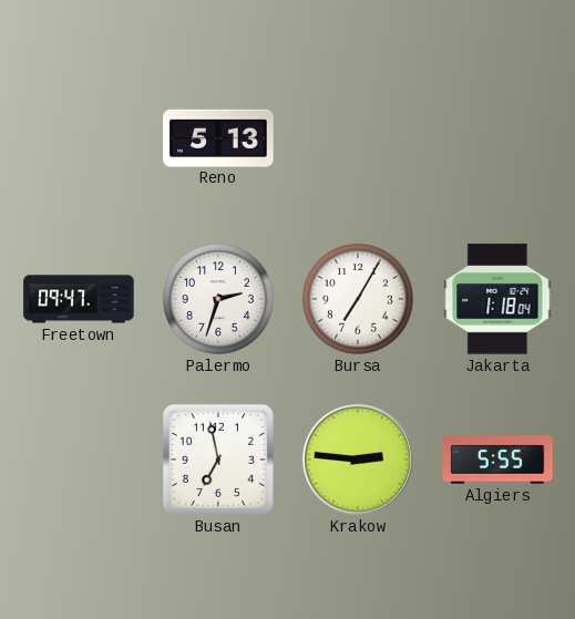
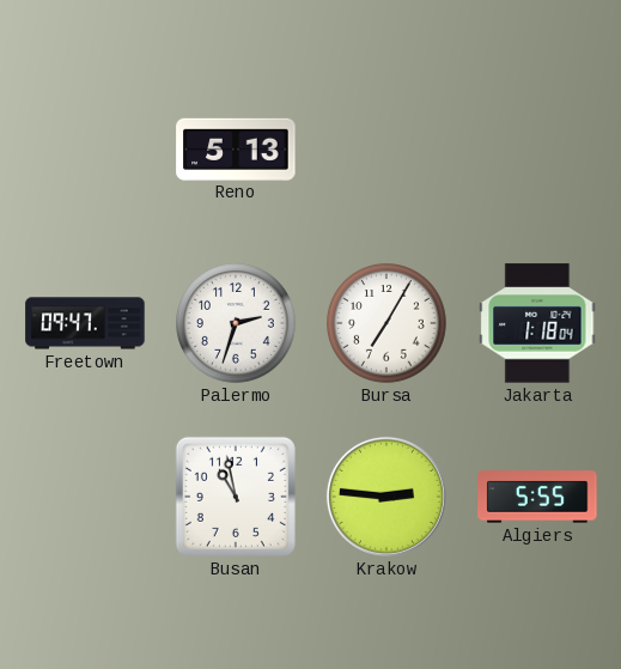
Busan: 6:58 -> 10:58
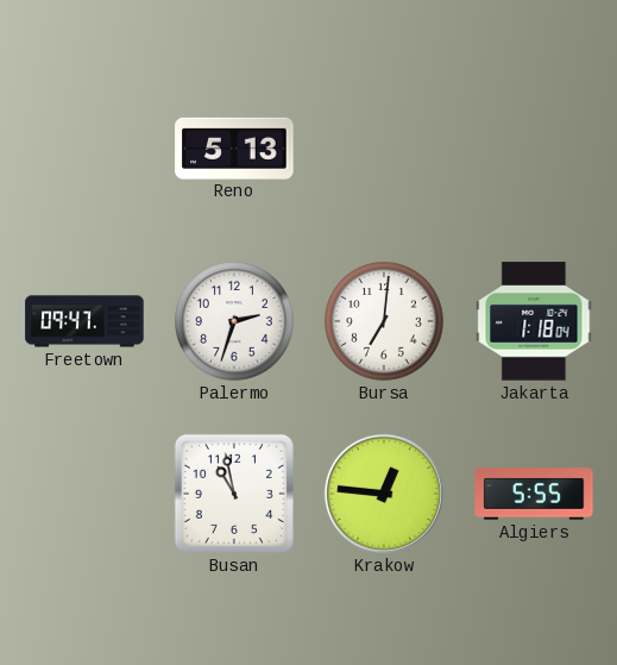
Bursa: 7:05 -> 7:01
Krakow: 2:46 -> 12:46
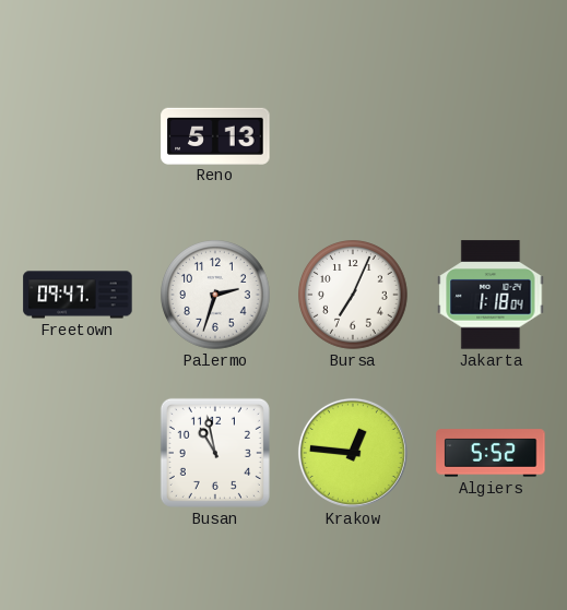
Bursa: 7:01 -> 7:04
Algiers: 5:55 -> 5:52
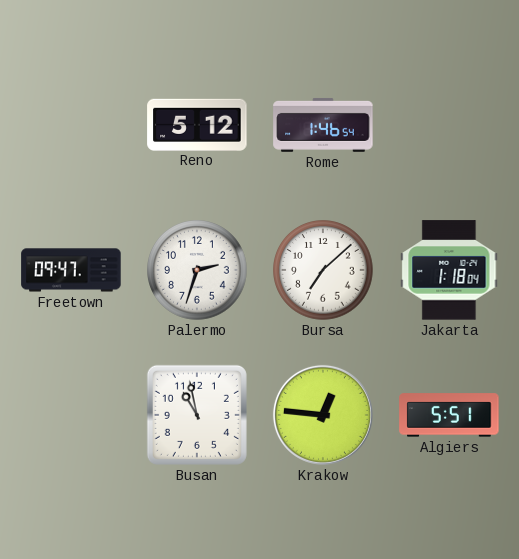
Reno: 5:13 -> 5:12
Rome: none -> 1:46
Bursa: 7:04 -> 7:08
Algiers: 5:52 -> 5:51
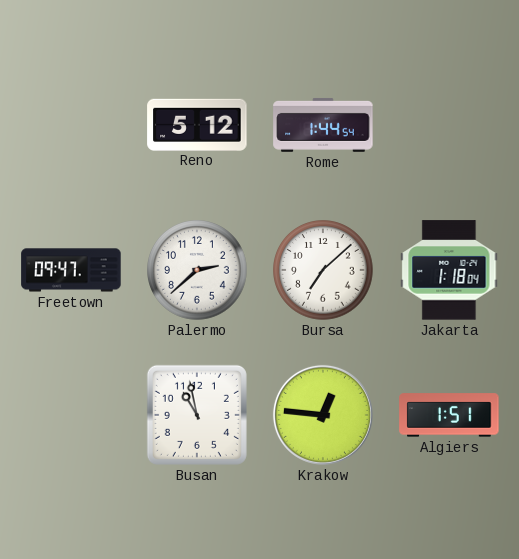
Rome: 1:46 -> 1:44
Palermo: 2:33 -> 2:38
Algiers: 5:51 -> 1:51
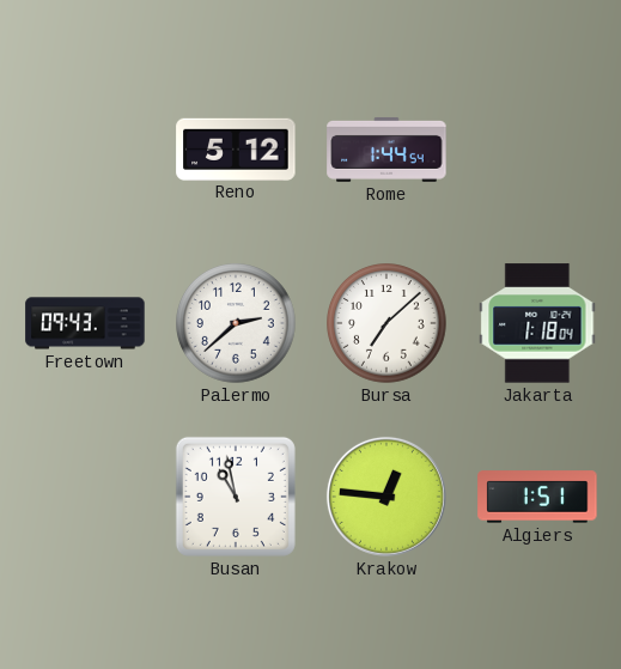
Freetown: 09:47 -> 09:43
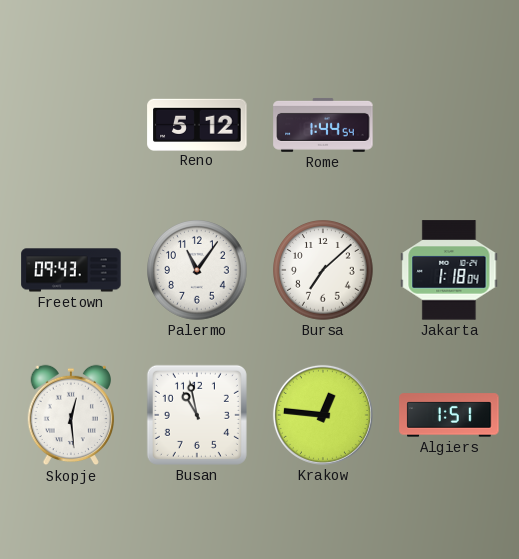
Palermo: 2:38 -> 11:06
Skopje: none -> 12:29
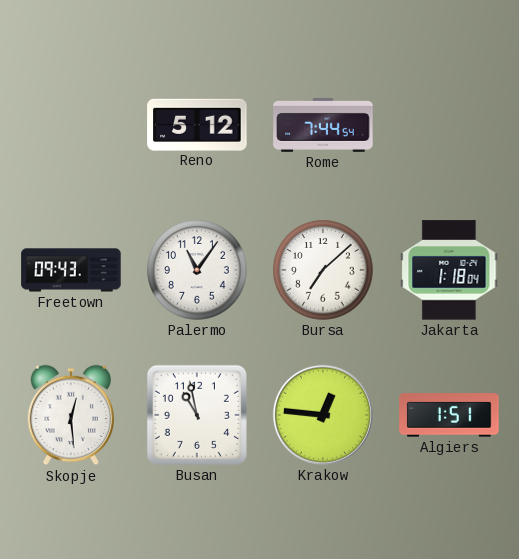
Rome: 1:44 -> 7:44
